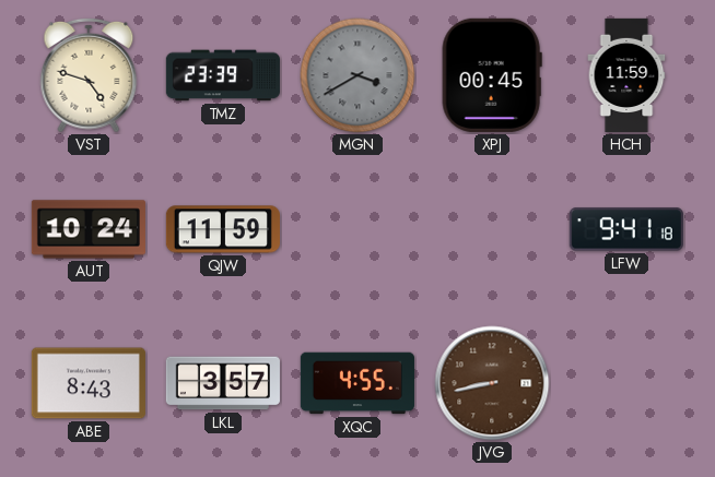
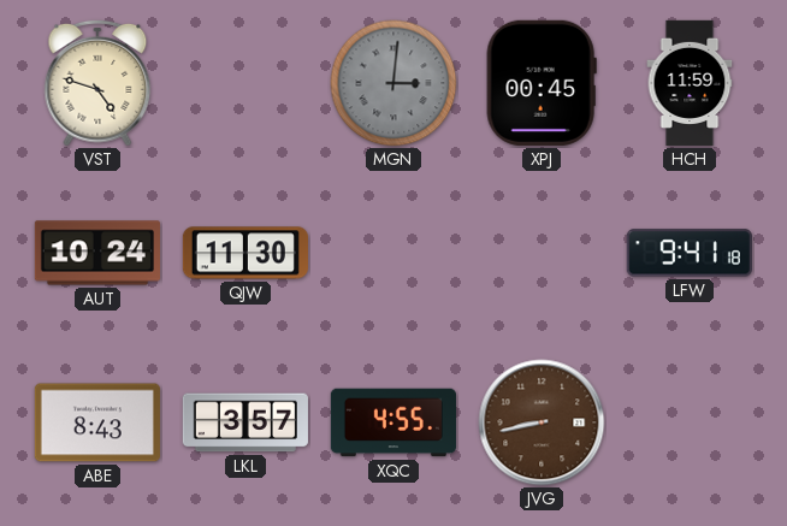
TMZ: 23:39 -> none
MGN: 3:40 -> 3:01
QJW: 11:59 -> 11:30
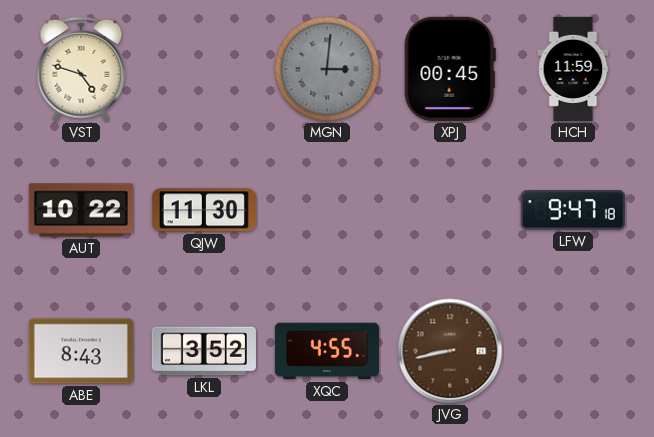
AUT: 10:24 -> 10:22
LFW: 9:41 -> 9:47
LKL: 3:57 -> 3:52
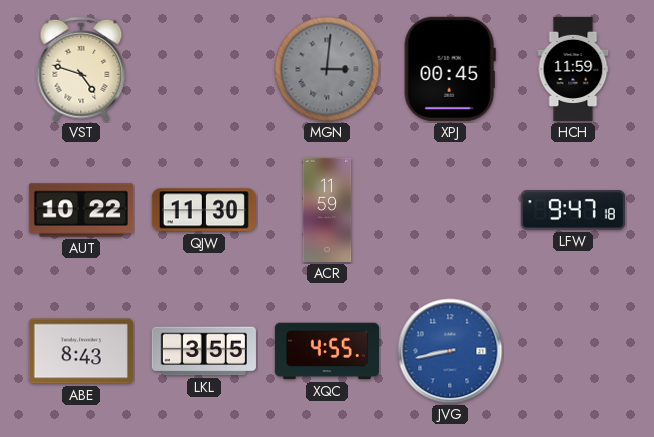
ACR: none -> 11:59
LKL: 3:52 -> 3:55
JVG dial: brown -> blue
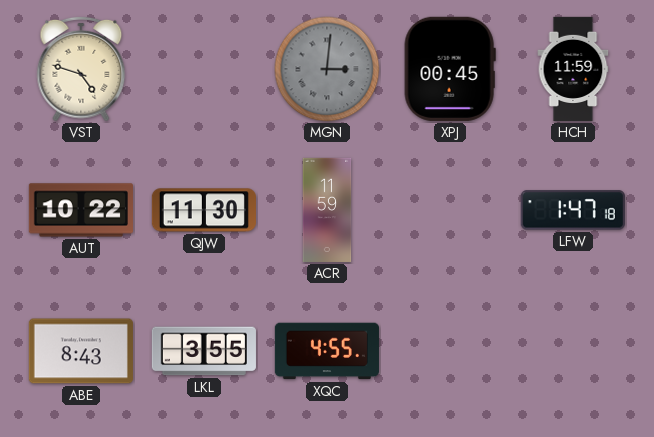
LFW: 9:47 -> 1:47
JVG: 8:43 -> none
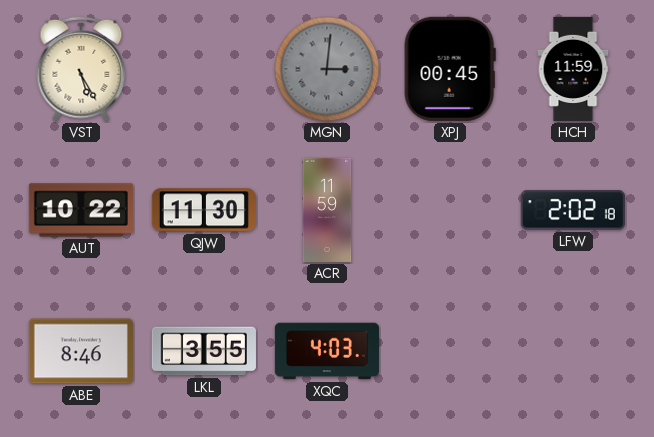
VST: 4:48 -> 5:25
LFW: 1:47 -> 2:02
ABE: 8:43 -> 8:46
XQC: 4:55 -> 4:03
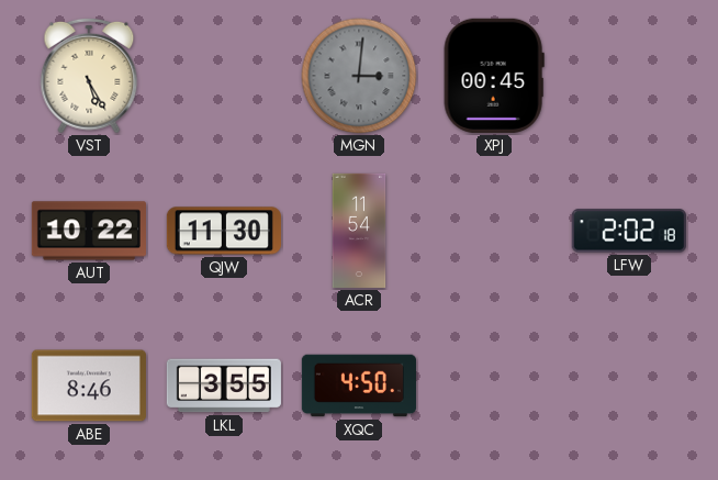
HCH: 11:59 -> none
ACR: 11:59 -> 11:54
XQC: 4:03 -> 4:50
